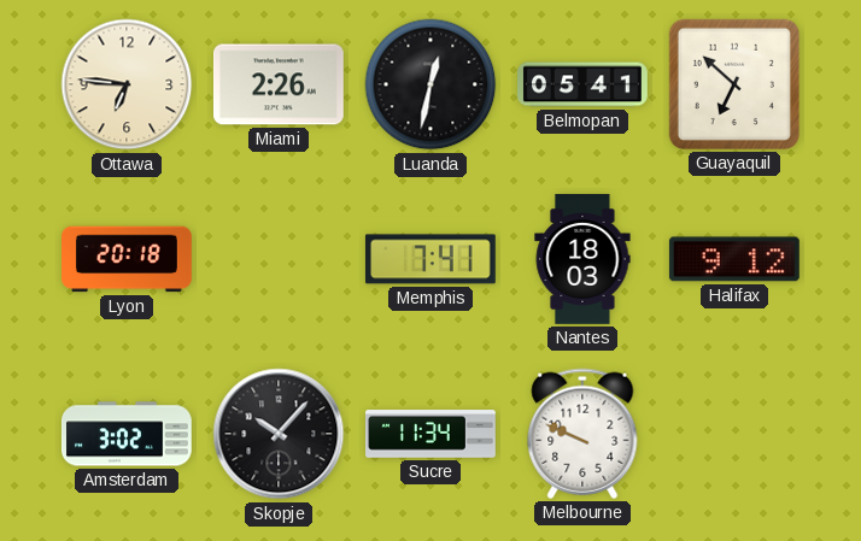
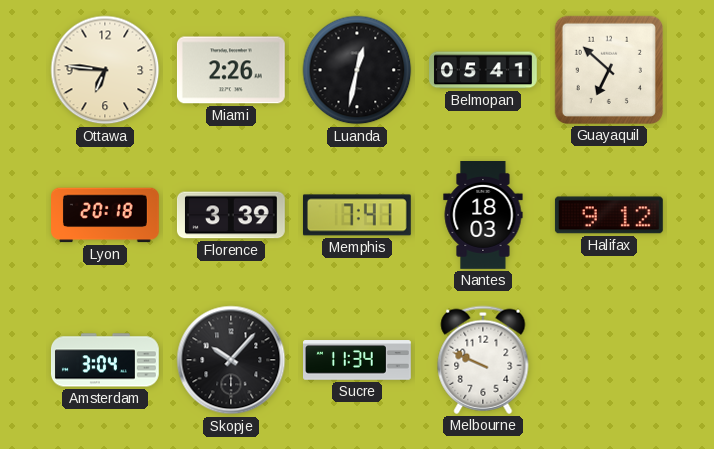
Florence: none -> 3:39
Amsterdam: 3:02 -> 3:04
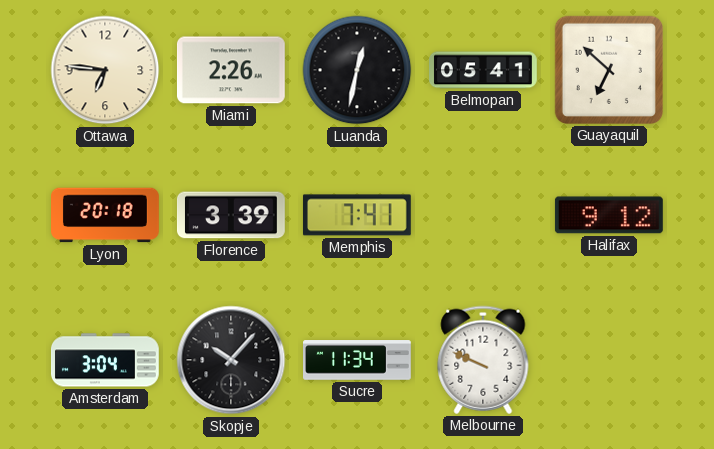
Nantes: 18:03 -> none
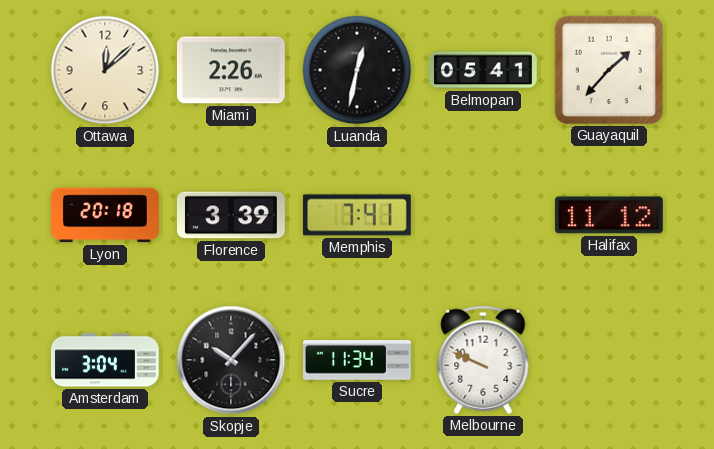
Ottawa: 6:46 -> 12:08
Guayaquil: 6:52 -> 1:37
Halifax: 9:12 -> 11:12
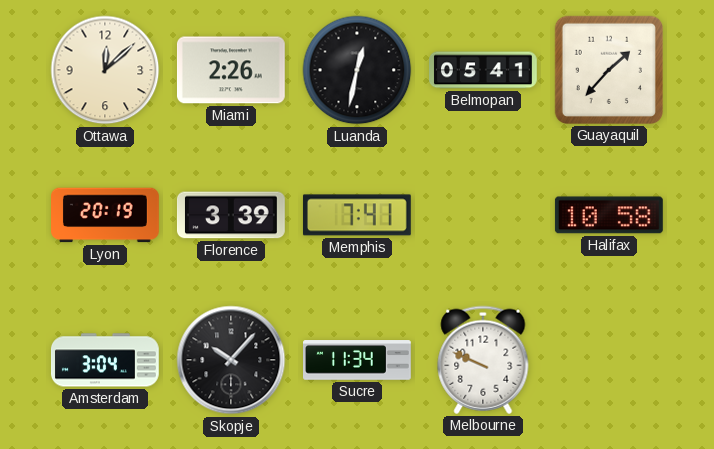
Lyon: 20:18 -> 20:19
Halifax: 11:12 -> 10:58
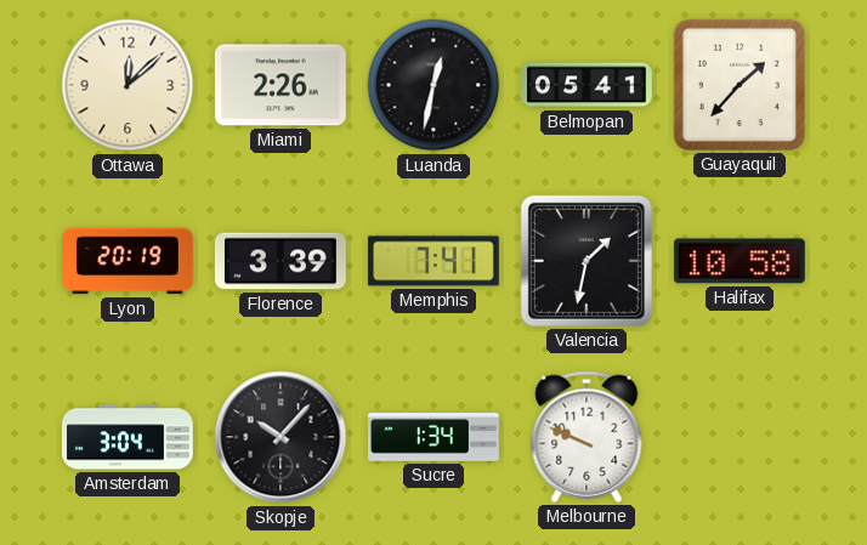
Valencia: none -> 1:32
Sucre: 11:34 -> 1:34
